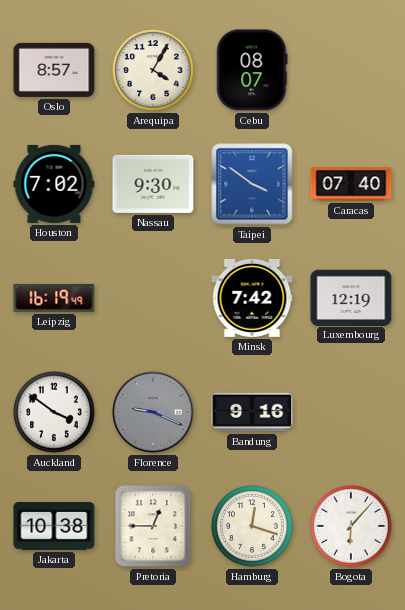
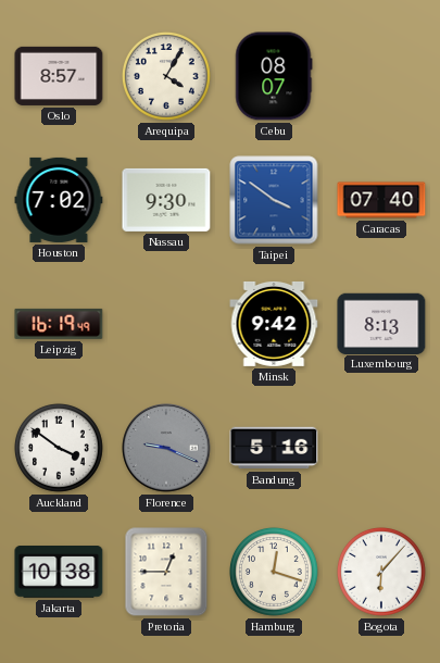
Minsk: 7:42 -> 9:42
Luxembourg: 12:19 -> 8:13
Bandung: 9:16 -> 5:16
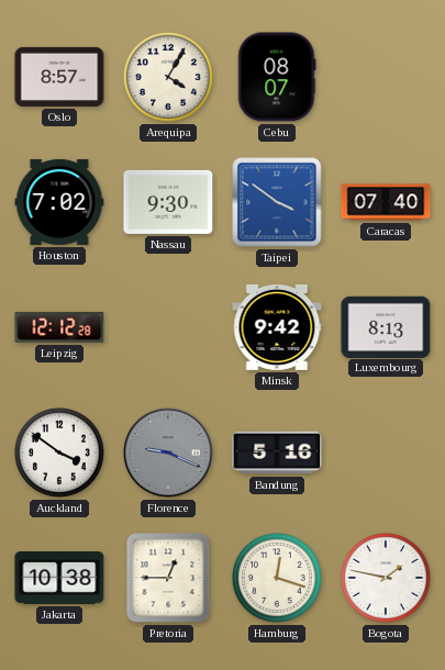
Leipzig: 16:19 -> 12:12
Bogota: 6:07 -> 1:47
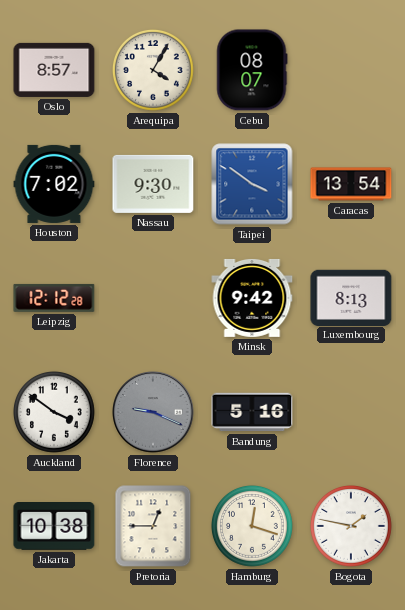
Caracas: 07:40 -> 13:54
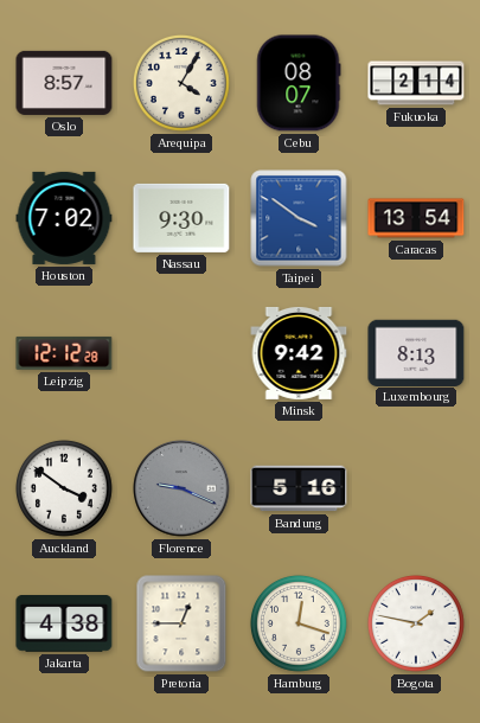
Fukuoka: none -> 2:14
Jakarta: 10:38 -> 4:38
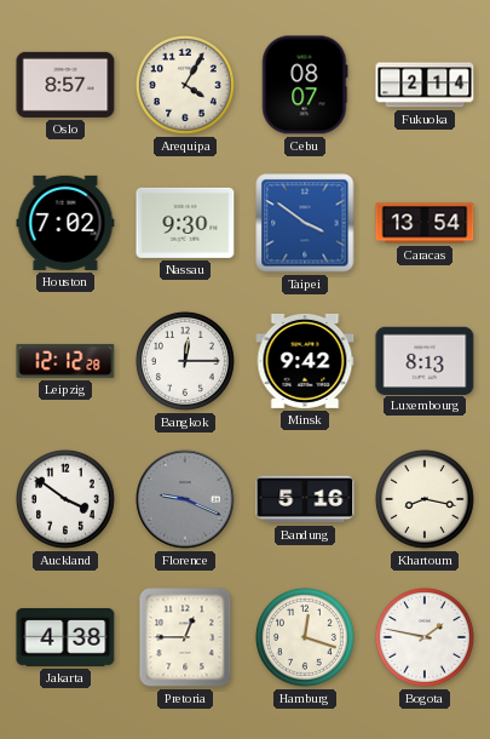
Bangkok: none -> 12:15
Khartoum: none -> 8:17
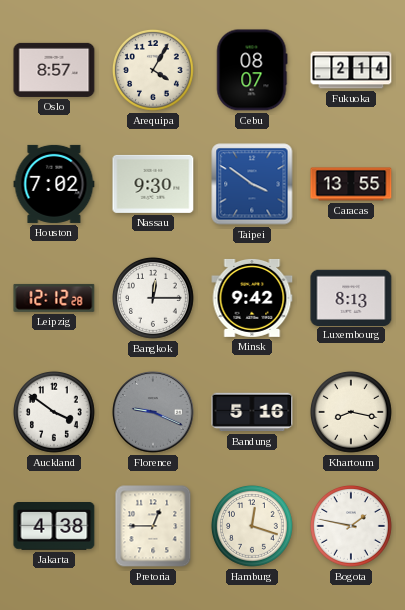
Caracas: 13:54 -> 13:55
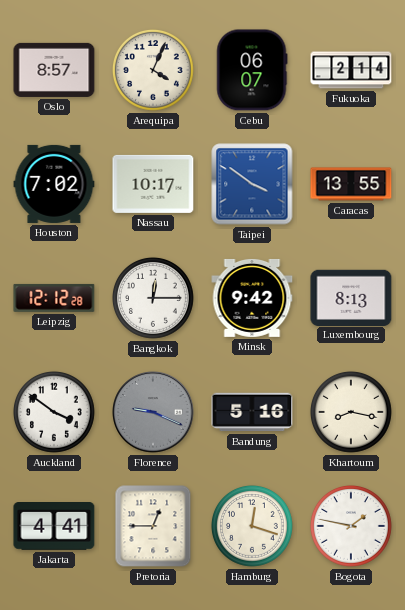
Arequipa: 4:05 -> 4:04
Cebu: 08:07 -> 06:07
Nassau: 9:30 -> 10:17
Jakarta: 4:38 -> 4:41
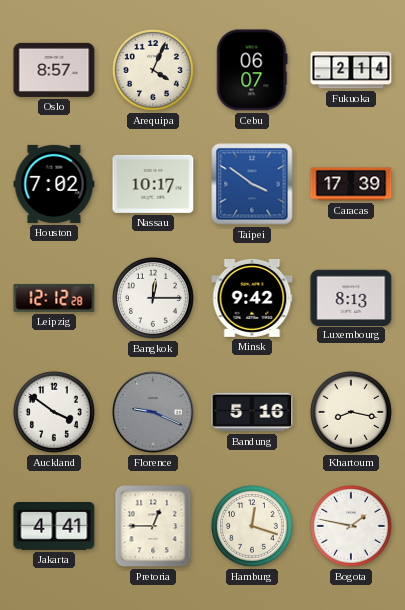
Caracas: 13:55 -> 17:39
